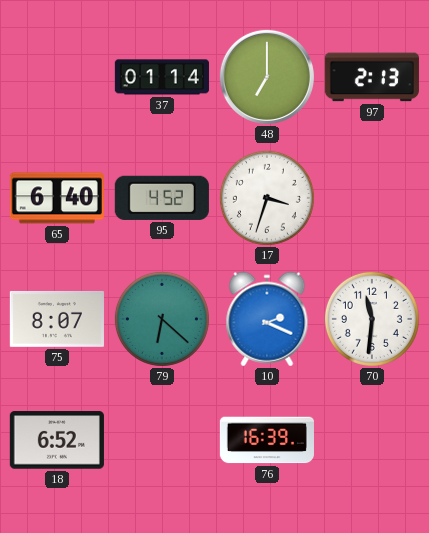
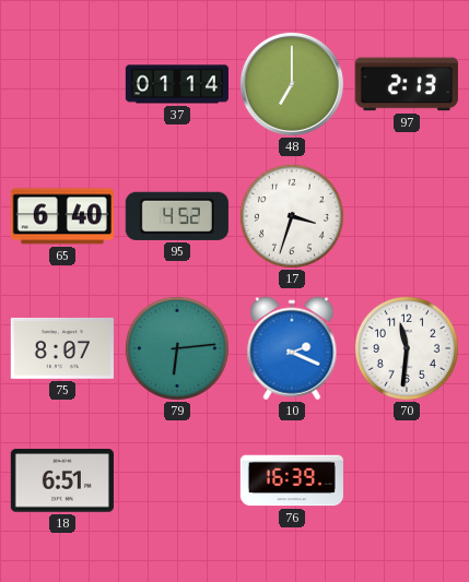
79: 6:22 -> 6:14
18: 6:52 -> 6:51
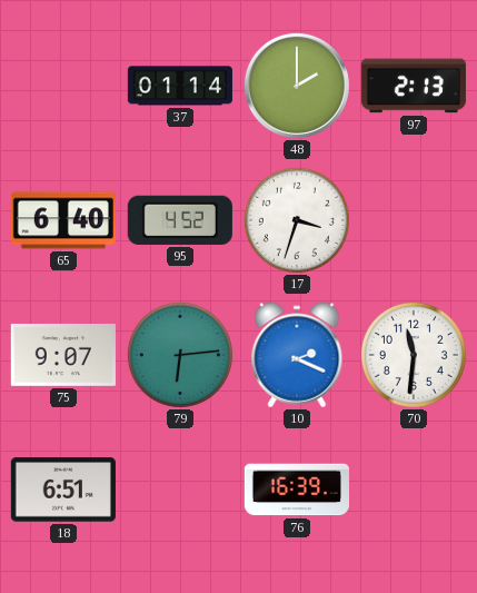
48: 7:00 -> 2:00
75: 8:07 -> 9:07
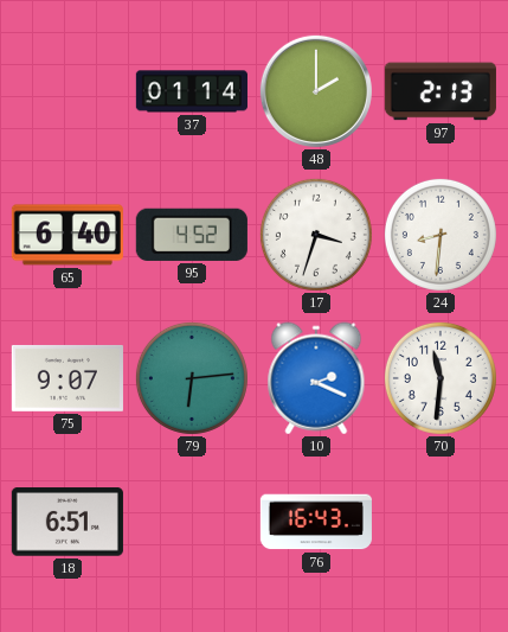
24: none -> 8:31
76: 16:39 -> 16:43
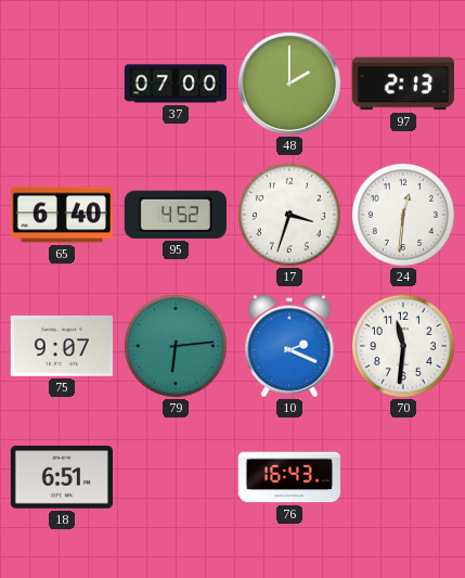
37: 01:14 -> 07:00
24: 8:31 -> 12:31
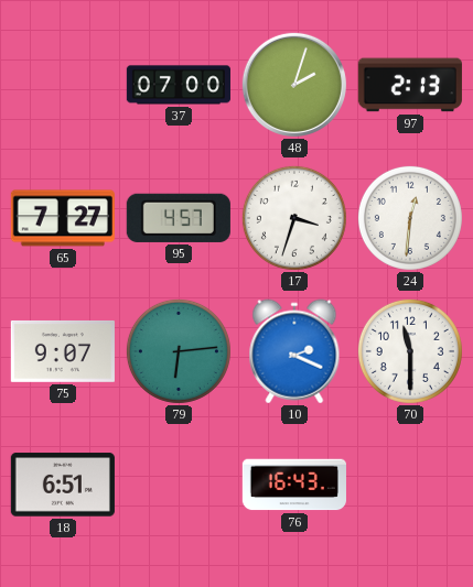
48: 2:00 -> 2:03
65: 6:40 -> 7:27
95: 4:52 -> 4:57
70: 11:31 -> 11:30
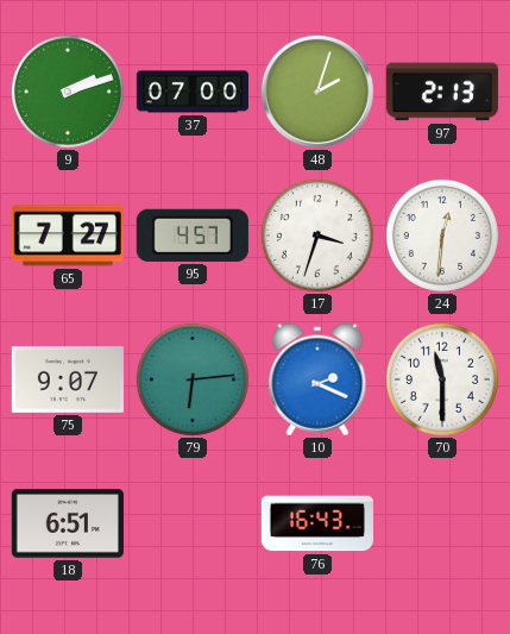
9: none -> 2:12
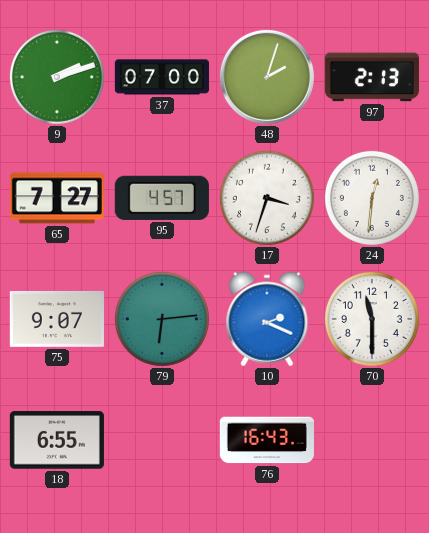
18: 6:51 -> 6:55
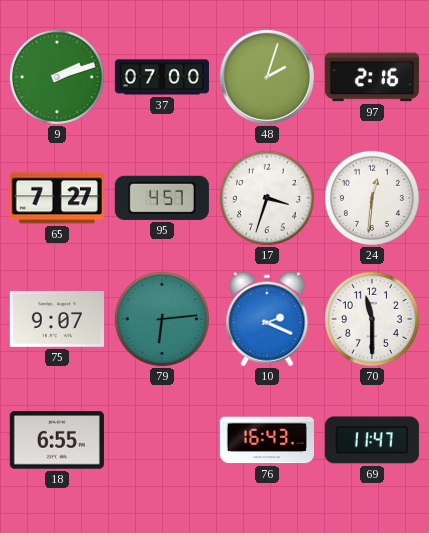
97: 2:13 -> 2:16
69: none -> 11:47
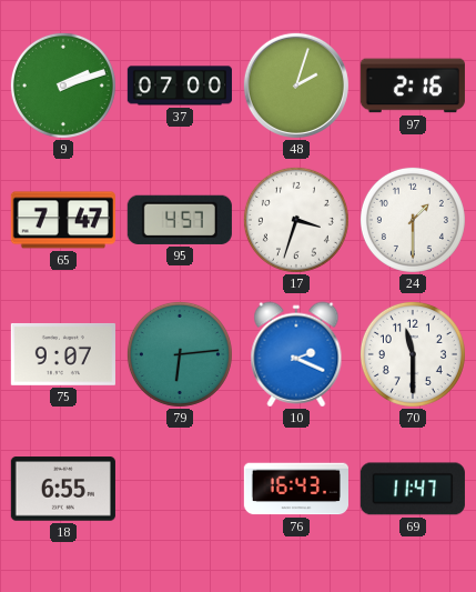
65: 7:27 -> 7:47
24: 12:31 -> 1:30
